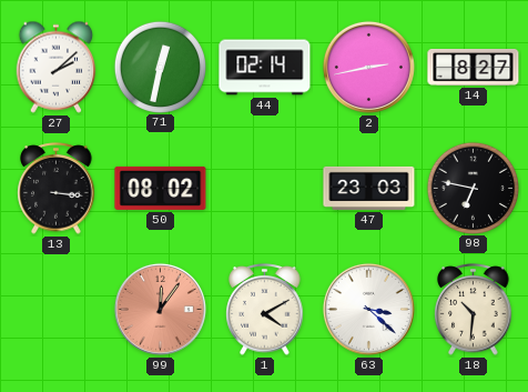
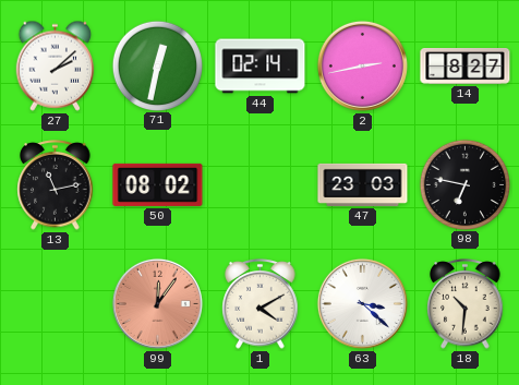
13: 3:16 -> 11:13
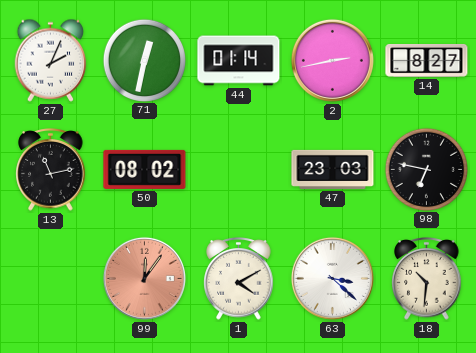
27: 2:08 -> 2:04
44: 02:14 -> 01:14
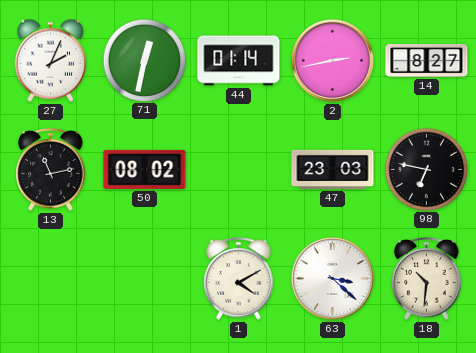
99: 12:06 -> none
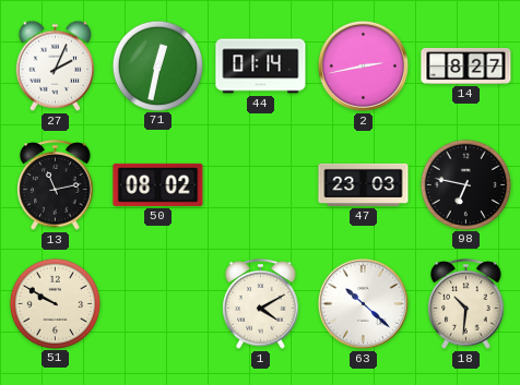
51: none -> 9:50
63: 3:22 -> 10:22
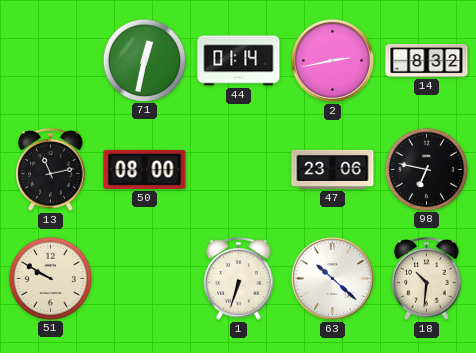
27: 2:04 -> none
14: 8:27 -> 8:32
50: 08:02 -> 08:00
47: 23:03 -> 23:06
1: 4:10 -> 6:33
